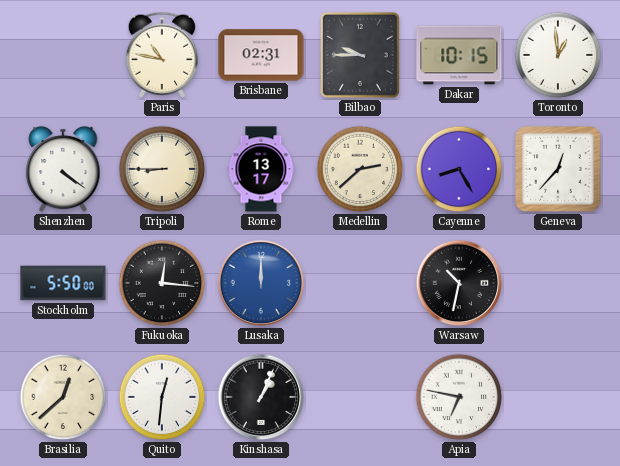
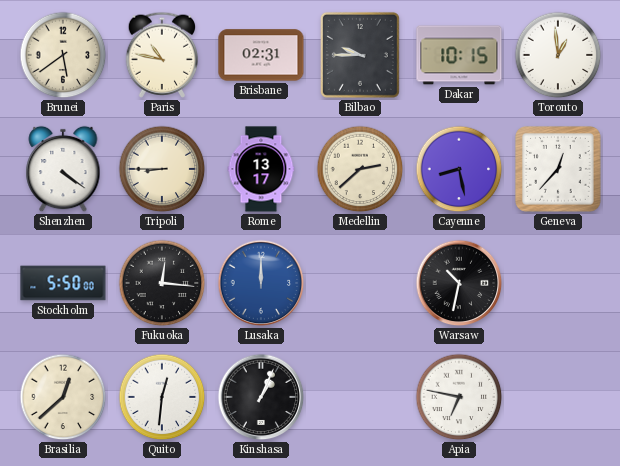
Brunei: none -> 5:39
Cayenne: 8:25 -> 8:28
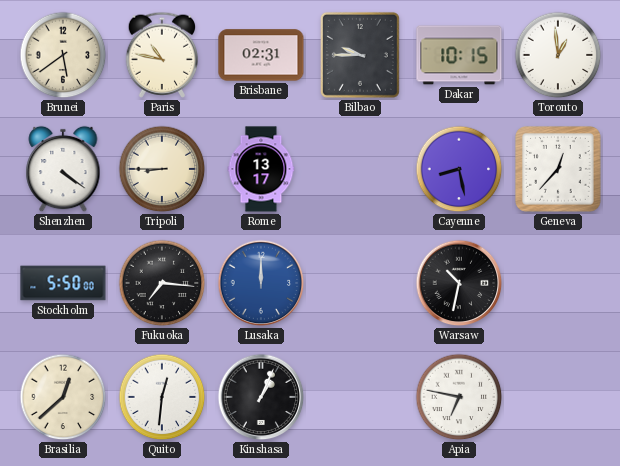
Medellin: 2:38 -> none
Fukuoka: 12:16 -> 7:16
